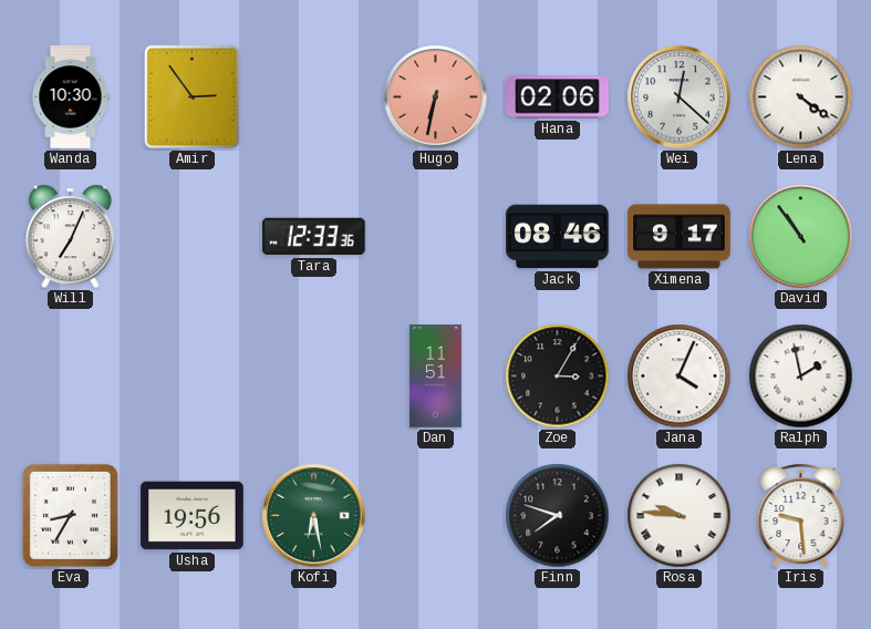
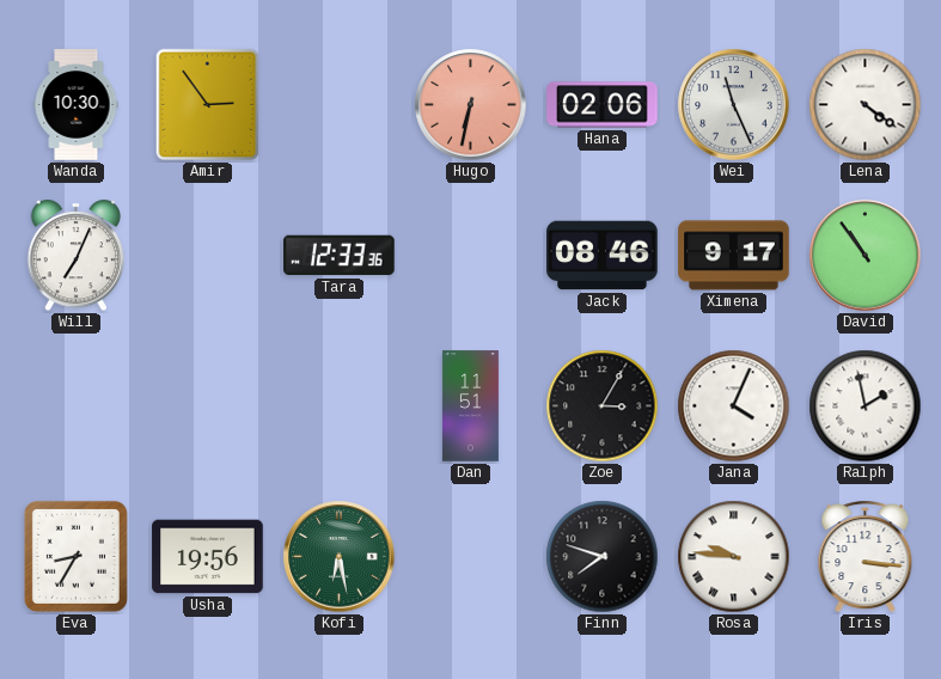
Wei: 12:22 -> 11:26
Iris: 9:29 -> 3:16
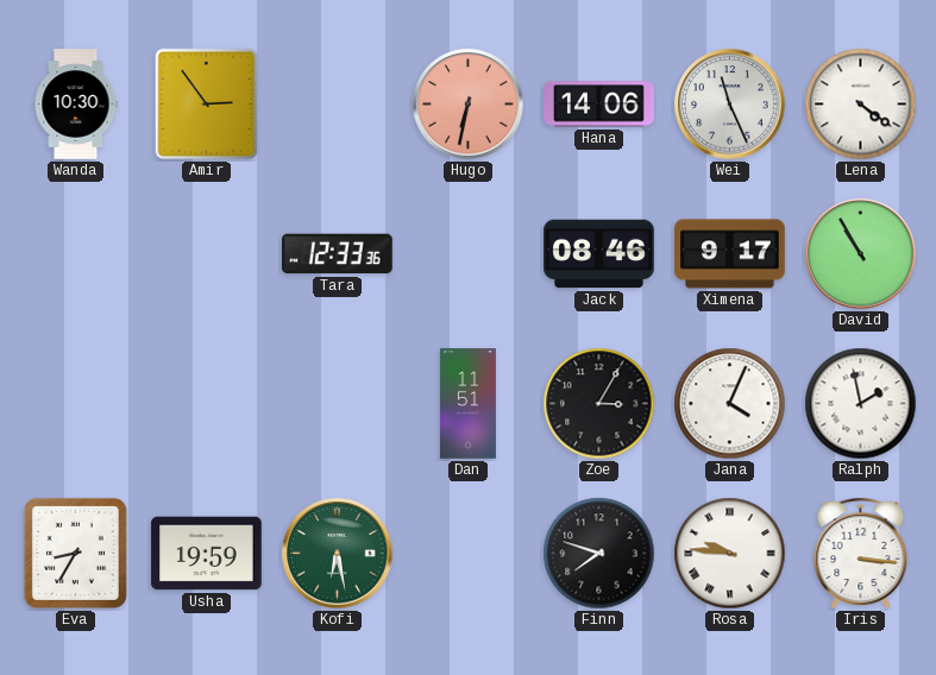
Hana: 02:06 -> 14:06
Will: 7:04 -> none
David: 10:54 -> 10:55
Usha: 19:56 -> 19:59
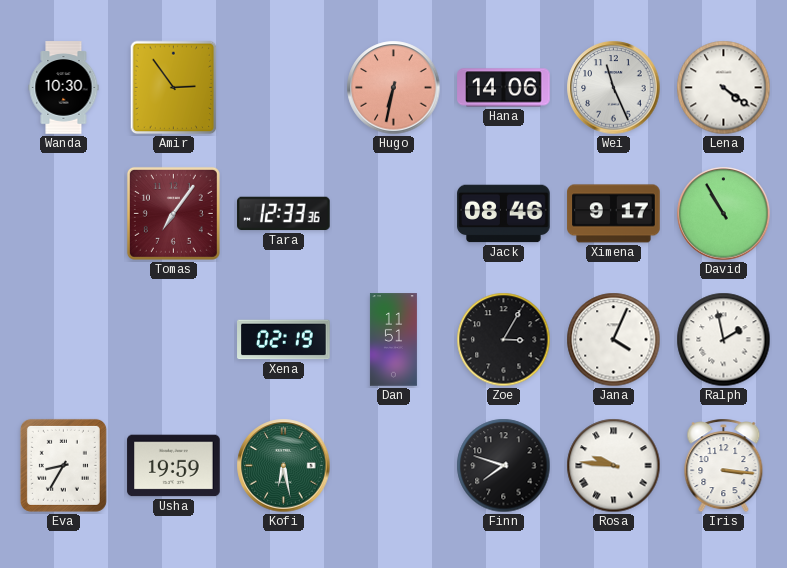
Tomas: none -> 7:06
Xena: none -> 02:19
